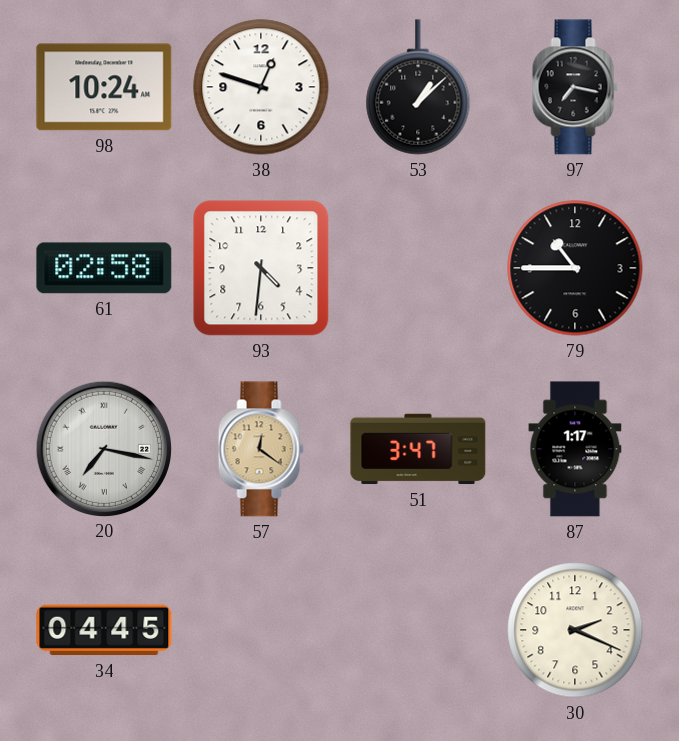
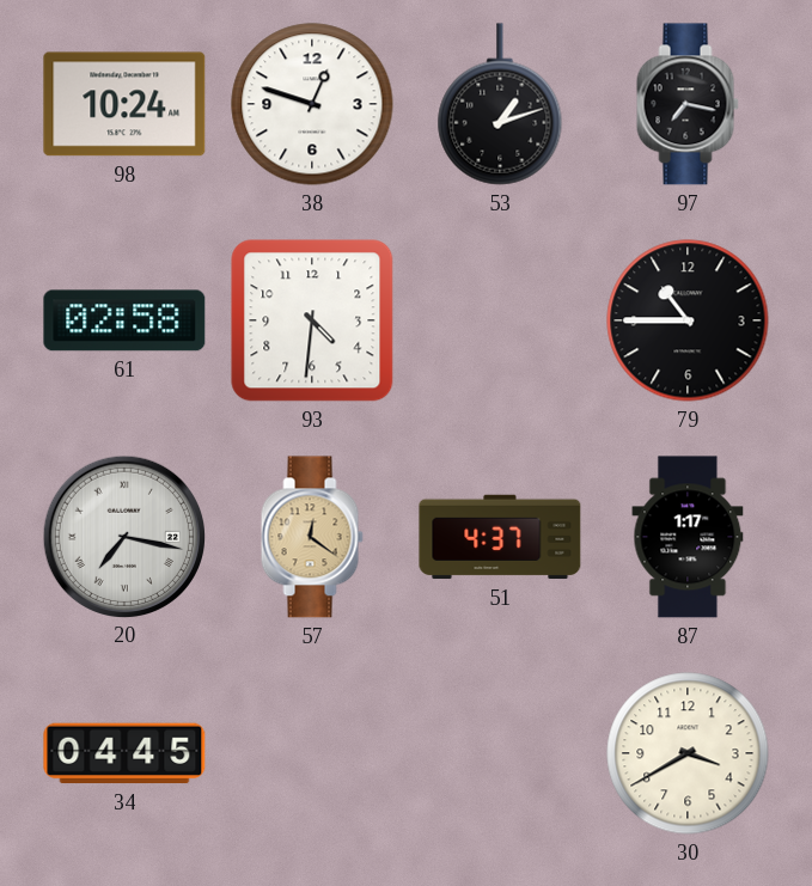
53: 1:08 -> 1:12
51: 3:47 -> 4:37
30: 2:19 -> 3:40
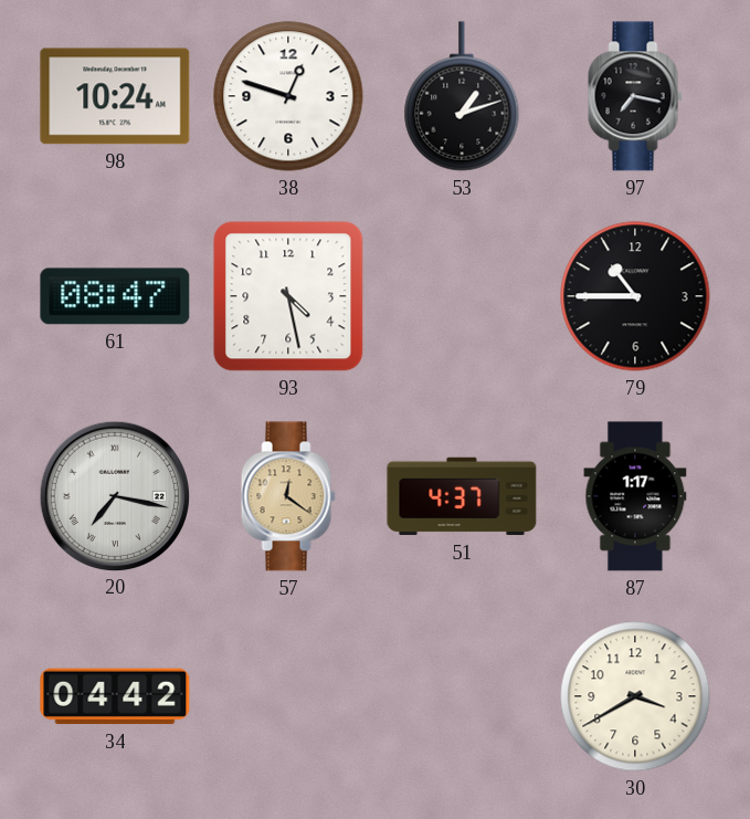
61: 02:58 -> 08:47
93: 4:31 -> 4:28
34: 04:45 -> 04:42
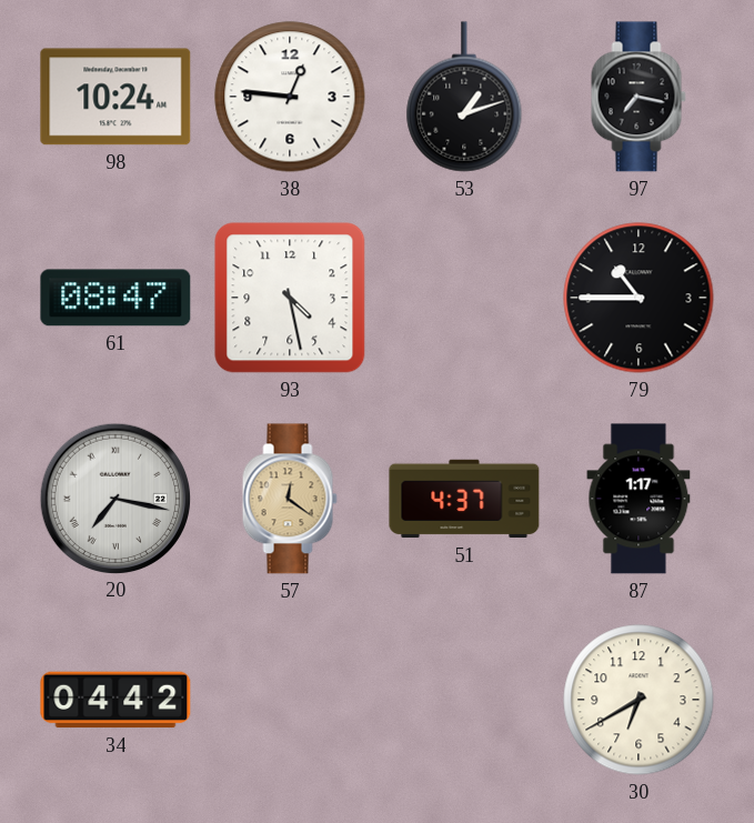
38: 12:48 -> 12:46
30: 3:40 -> 6:40
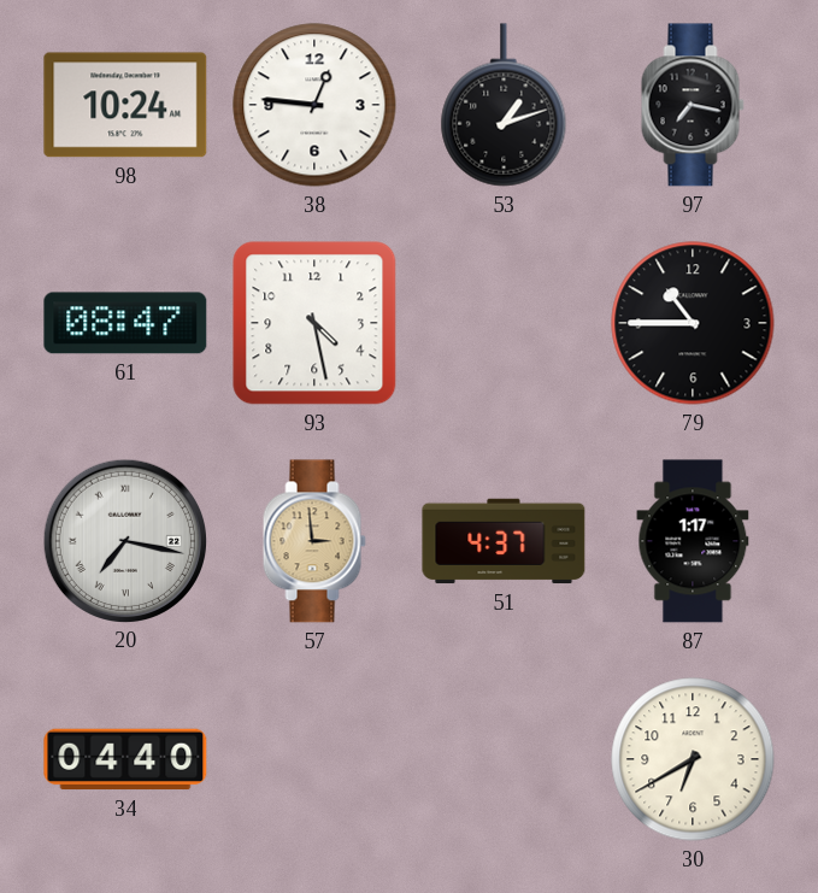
57: 12:21 -> 2:59
34: 04:42 -> 04:40
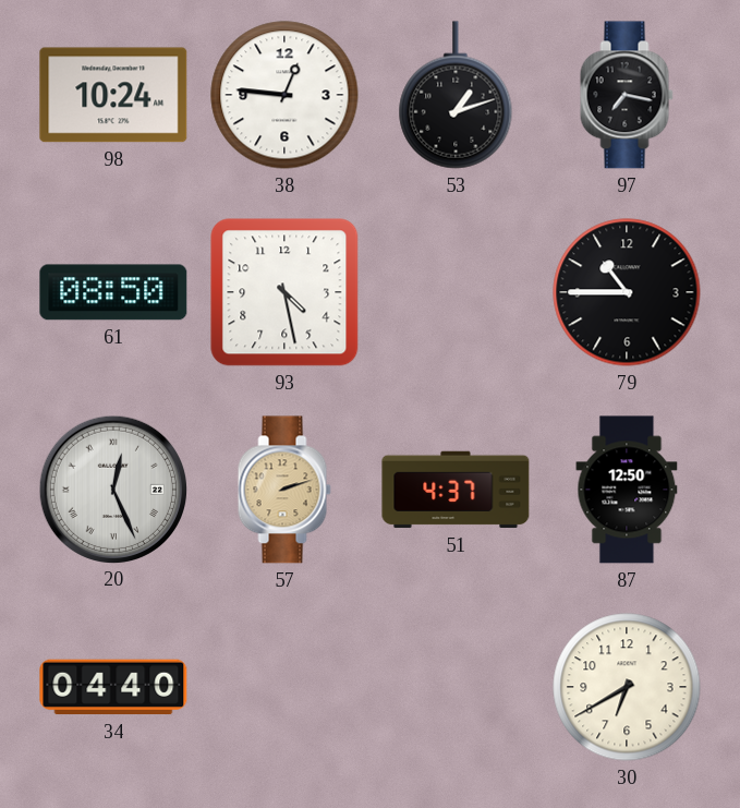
61: 08:47 -> 08:50
20: 7:17 -> 12:26
57: 2:59 -> 2:12
87: 1:17 -> 12:50
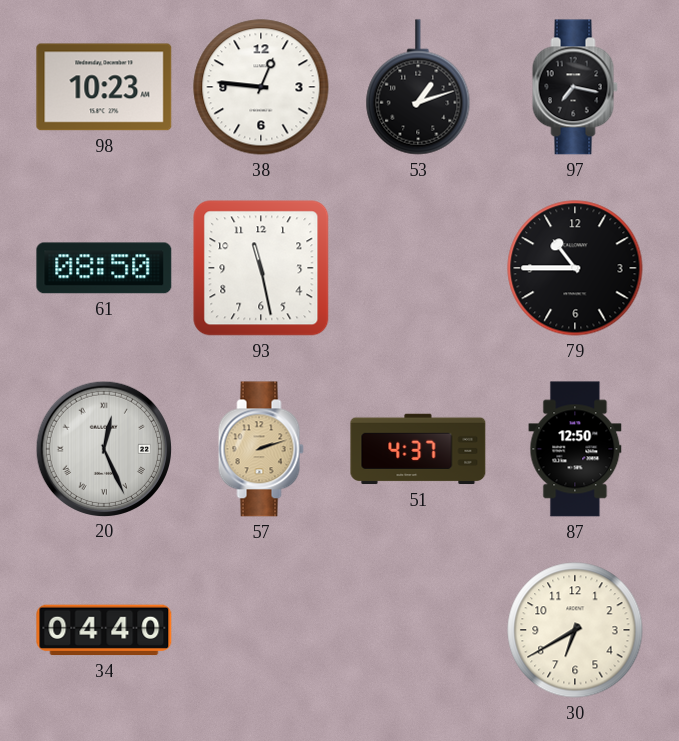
98: 10:24 -> 10:23
93: 4:28 -> 11:28
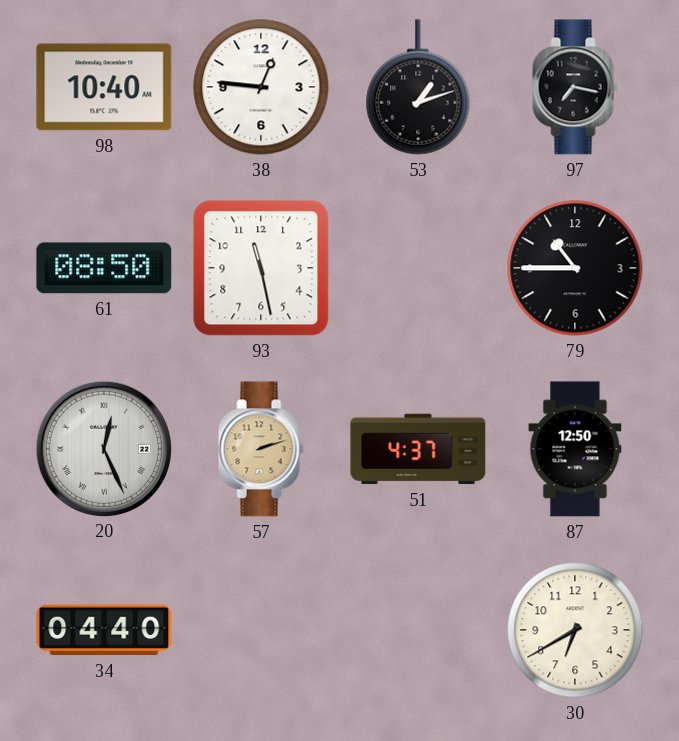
98: 10:23 -> 10:40
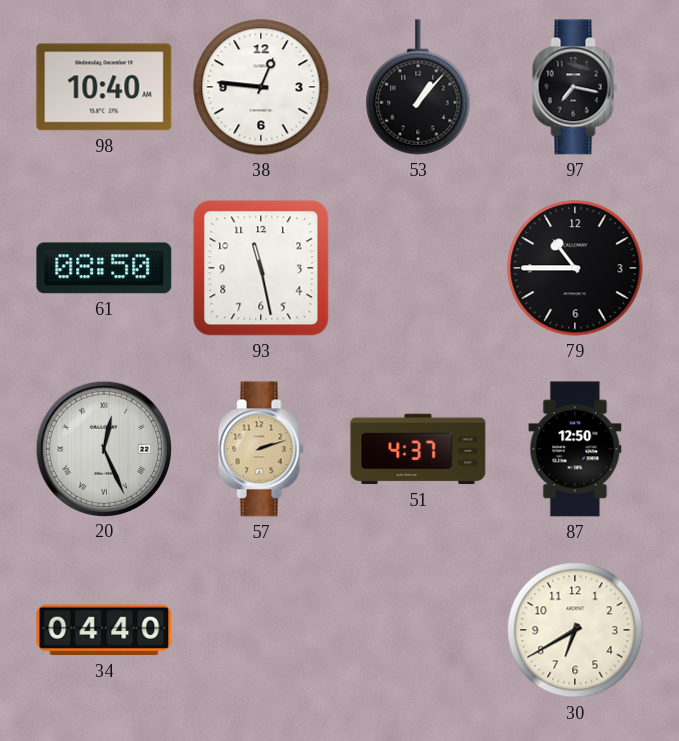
53: 1:12 -> 1:07
